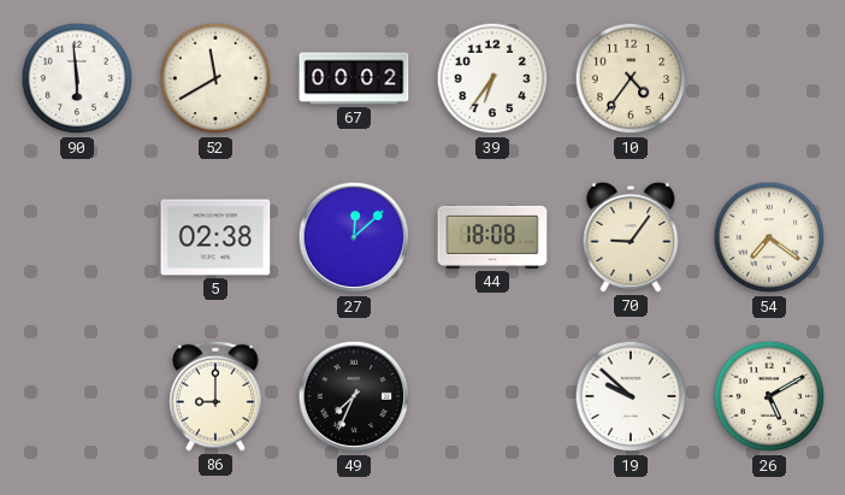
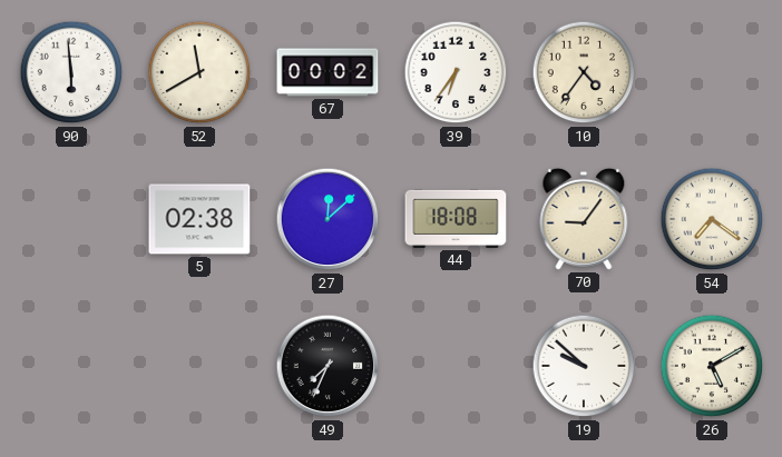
86: 9:00 -> none
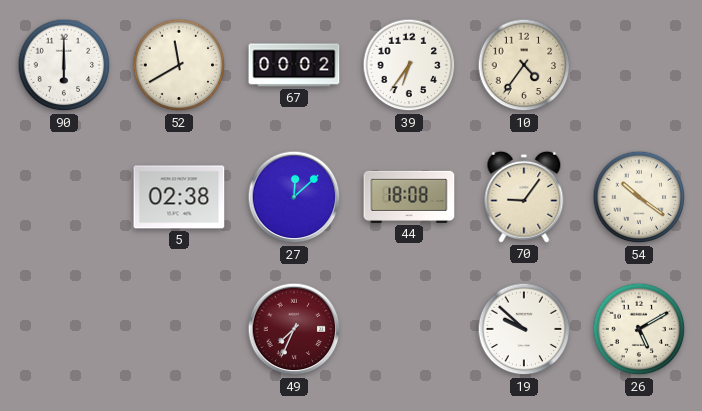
90: 5:59 -> 6:00
54: 7:21 -> 10:21
49 dial: black -> burgundy
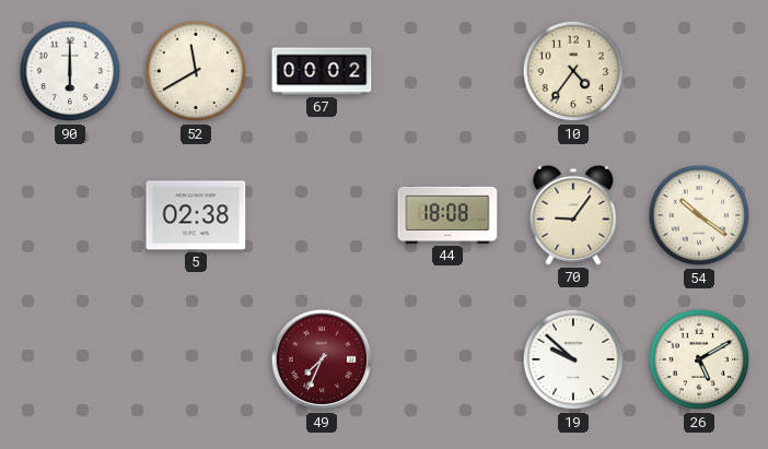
39: 6:36 -> none
27: 12:08 -> none
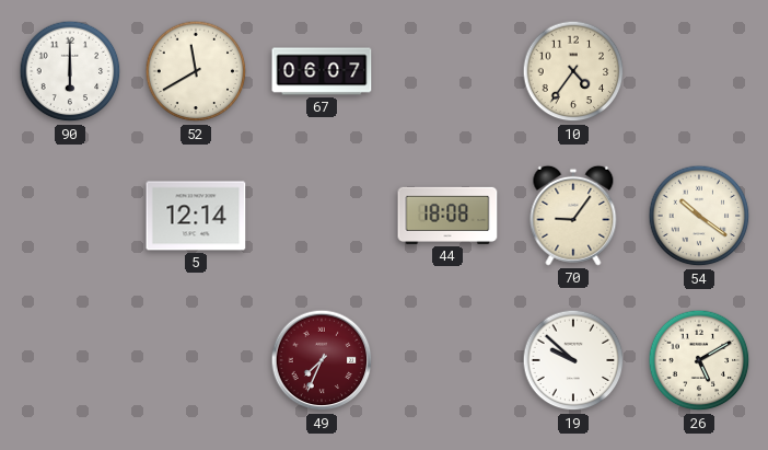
67: 00:02 -> 06:07
5: 02:38 -> 12:14
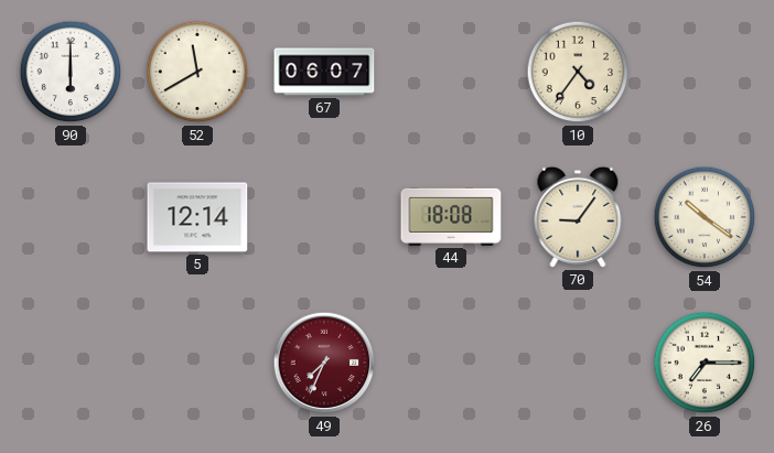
19: 9:52 -> none
26: 5:10 -> 7:15
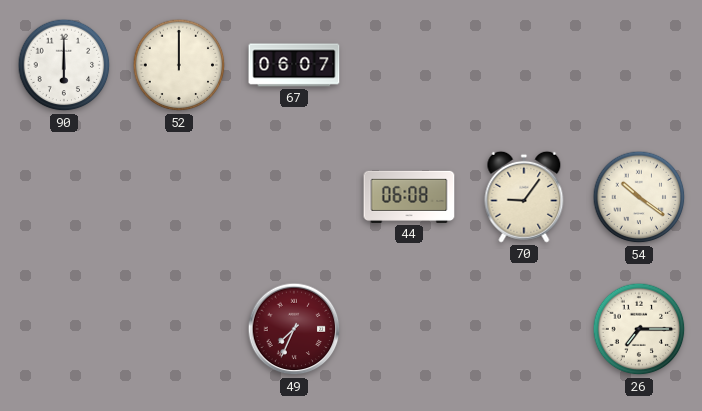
52: 11:40 -> 12:00
10: 4:36 -> none
5: 12:14 -> none
44: 18:08 -> 06:08
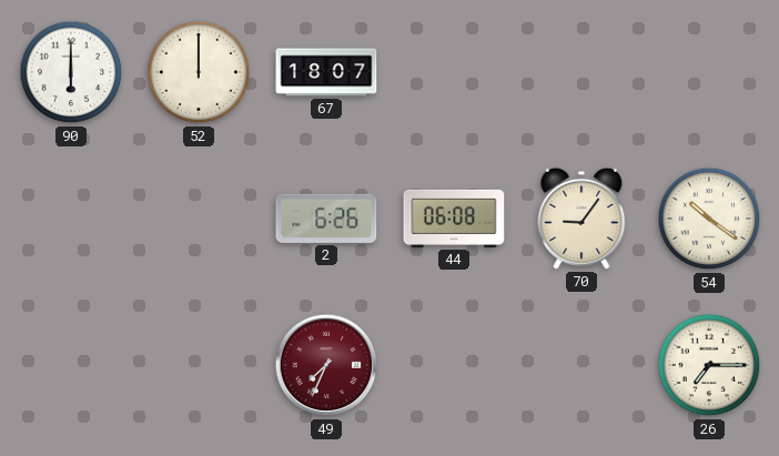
67: 06:07 -> 18:07
2: none -> 6:26
